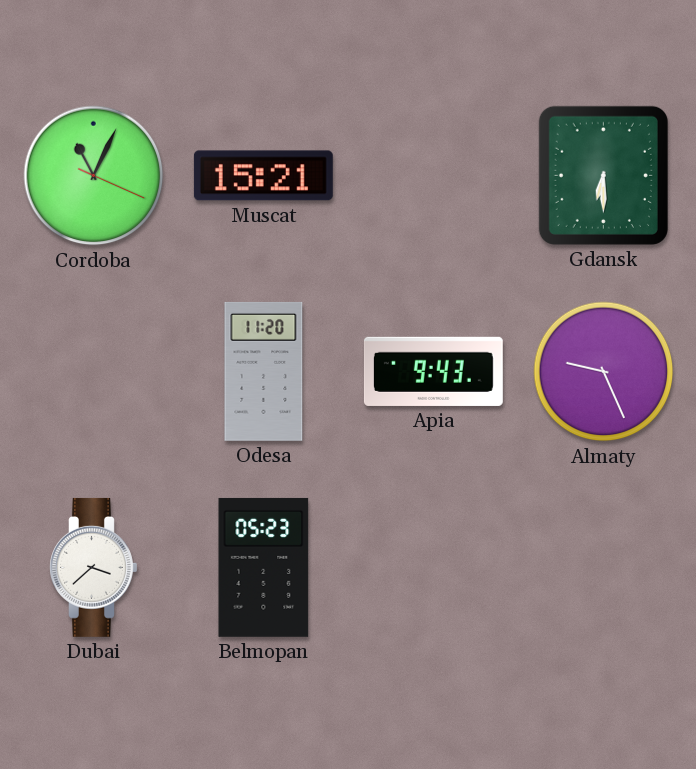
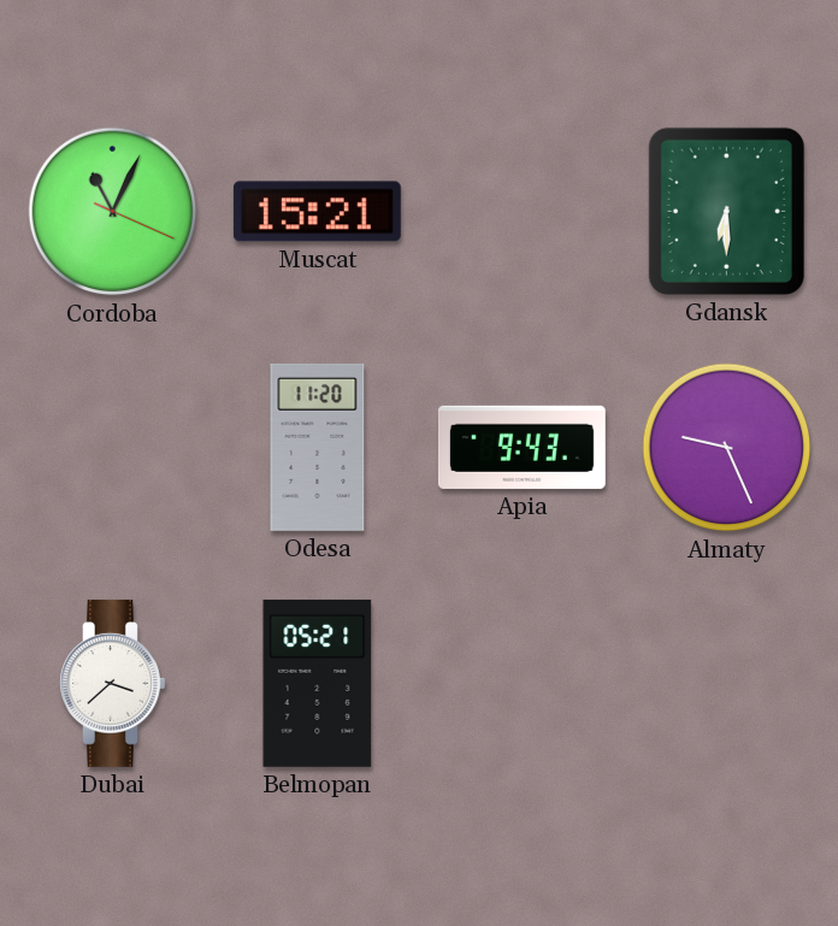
Belmopan: 05:23 -> 05:21
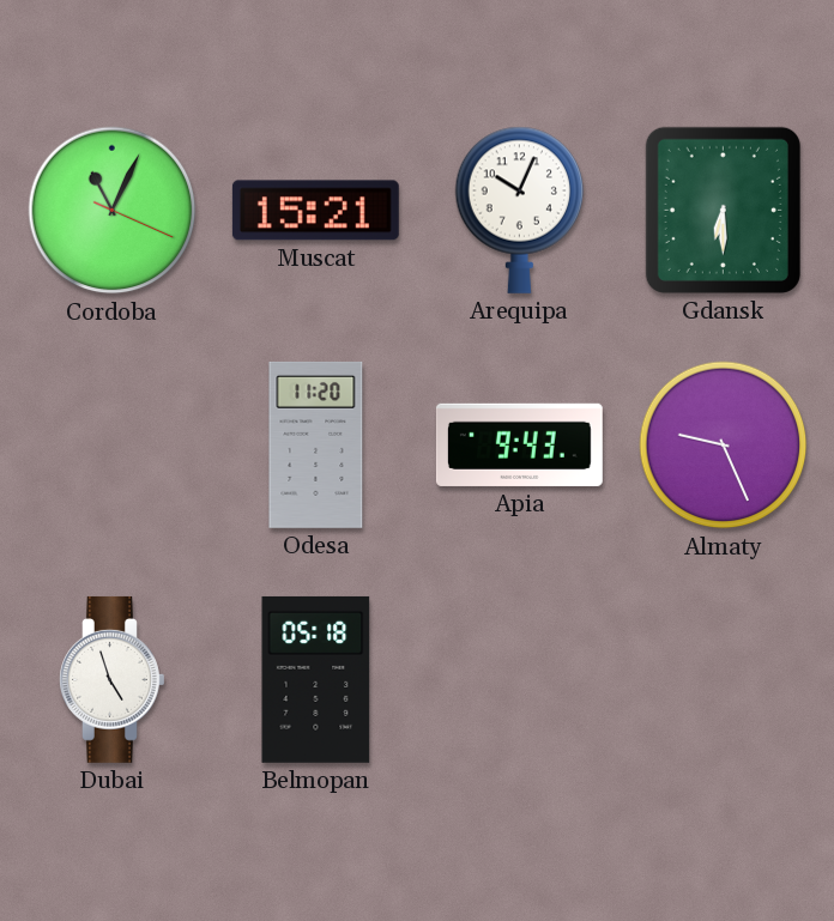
Arequipa: none -> 10:04
Dubai: 3:38 -> 4:57
Belmopan: 05:21 -> 05:18
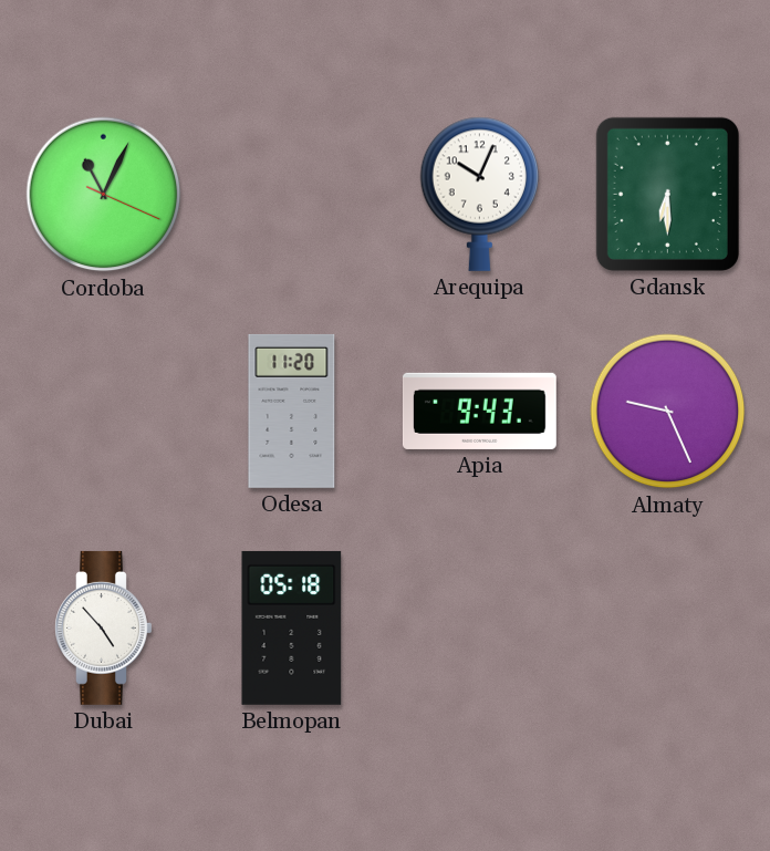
Muscat: 15:21 -> none
Dubai: 4:57 -> 4:53
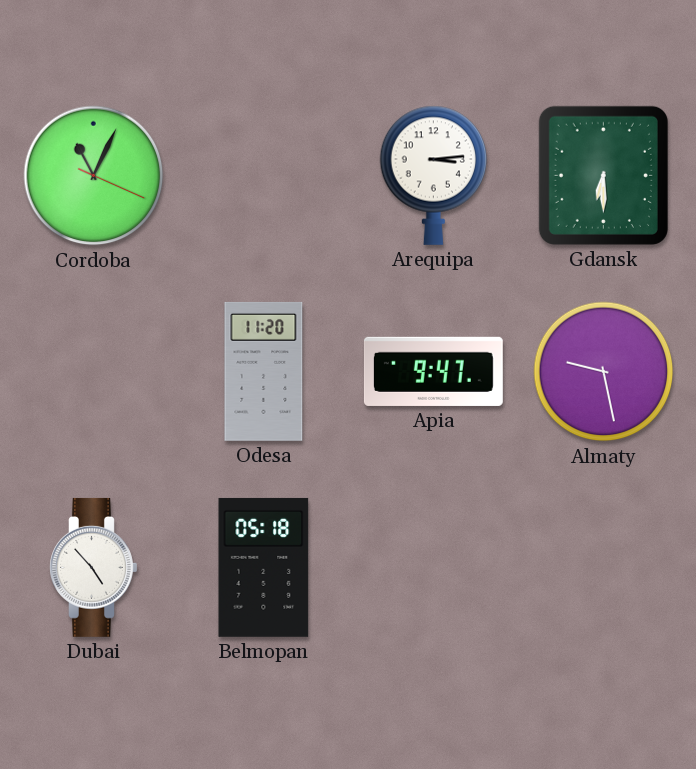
Arequipa: 10:04 -> 3:14
Apia: 9:43 -> 9:47
Almaty: 9:26 -> 9:28
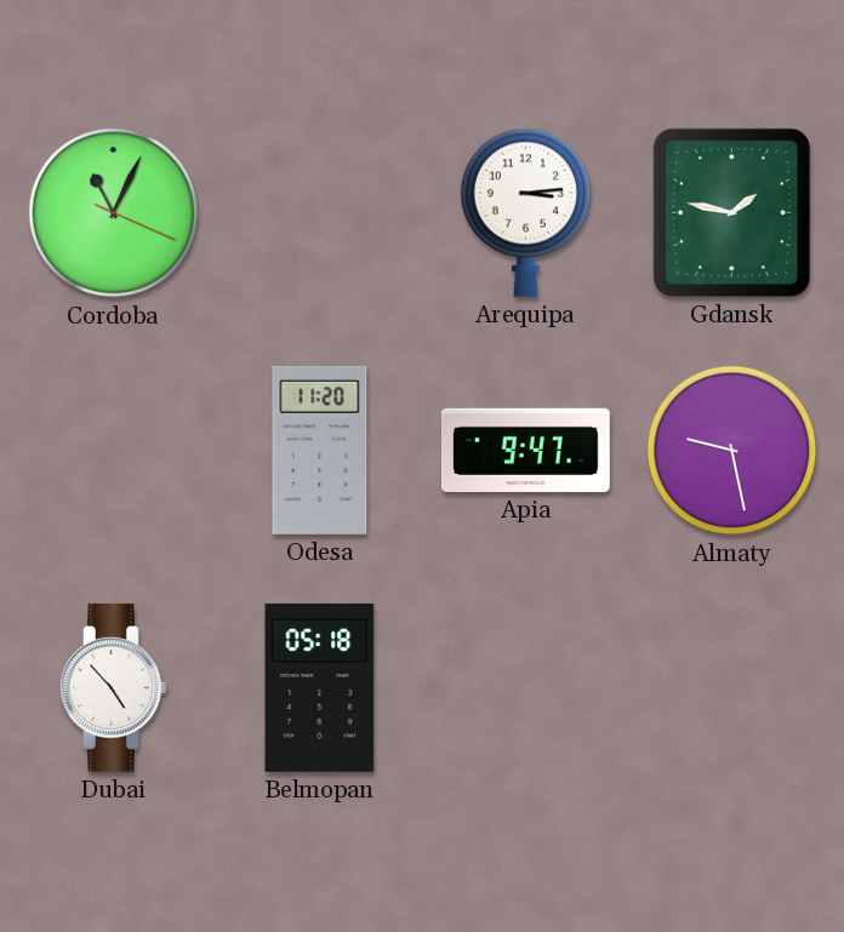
Gdansk: 6:30 -> 1:47
